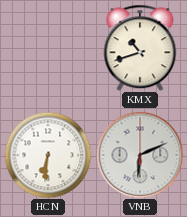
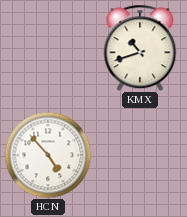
HCN: 6:31 -> 4:53
VNB: 6:11 -> none
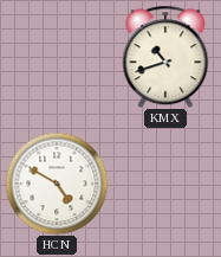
HCN: 4:53 -> 4:50
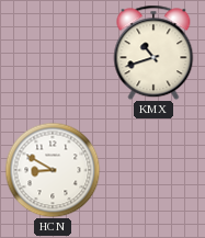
HCN: 4:50 -> 8:50
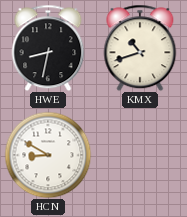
HWE: none -> 8:32
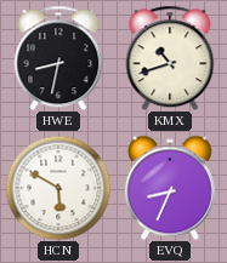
HCN: 8:50 -> 5:50
EVQ: none -> 8:34
